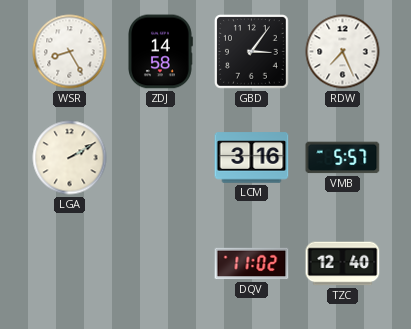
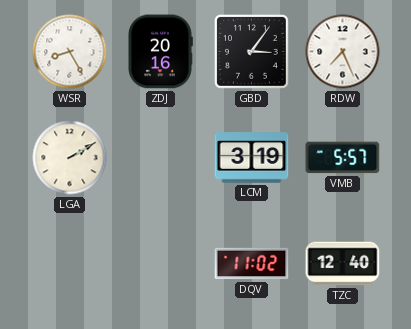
ZDJ: 14:58 -> 20:16
LCM: 3:16 -> 3:19
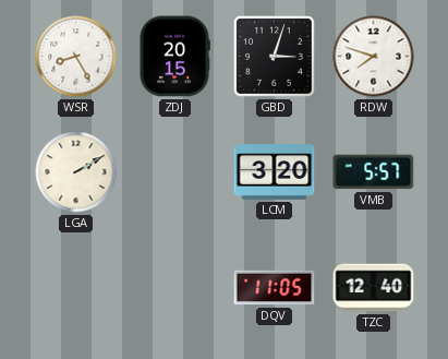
ZDJ: 20:16 -> 20:15
GBD: 3:06 -> 3:03
RDW: 7:26 -> 7:48
LCM: 3:19 -> 3:20
DQV: 11:02 -> 11:05
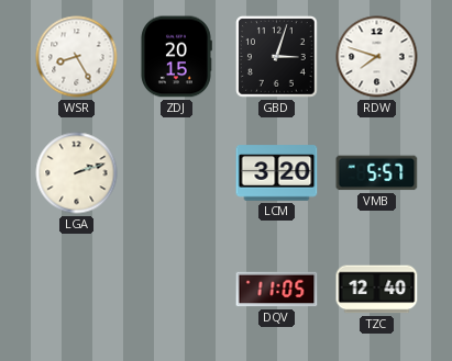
LGA: 2:10 -> 2:12
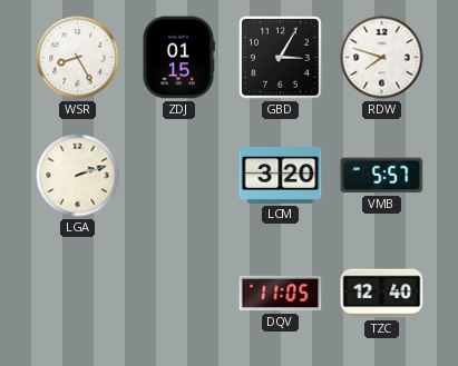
ZDJ: 20:15 -> 01:15
GBD: 3:03 -> 3:05
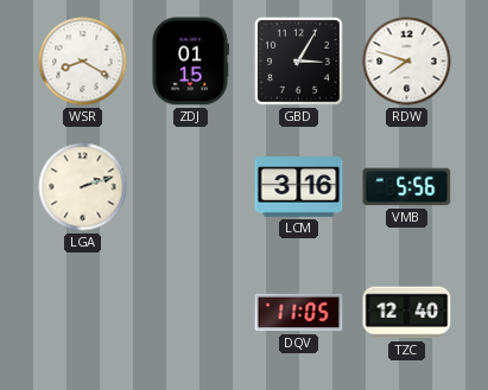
WSR: 8:25 -> 8:20
LCM: 3:20 -> 3:16
VMB: 5:57 -> 5:56
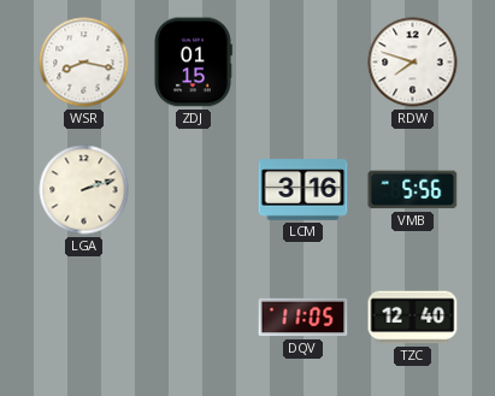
WSR: 8:20 -> 8:17
GBD: 3:05 -> none
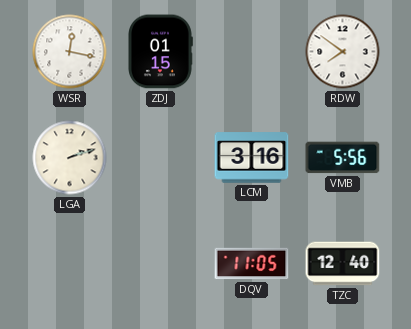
WSR: 8:17 -> 12:17
RDW: 7:48 -> 7:51
